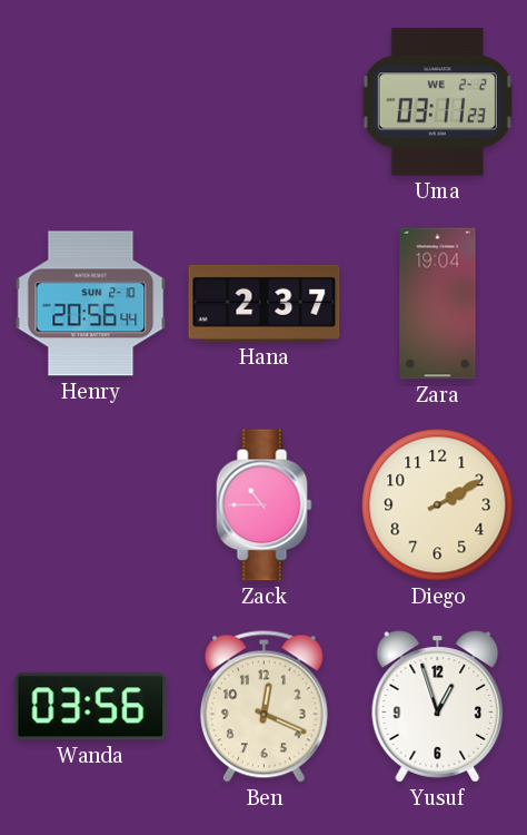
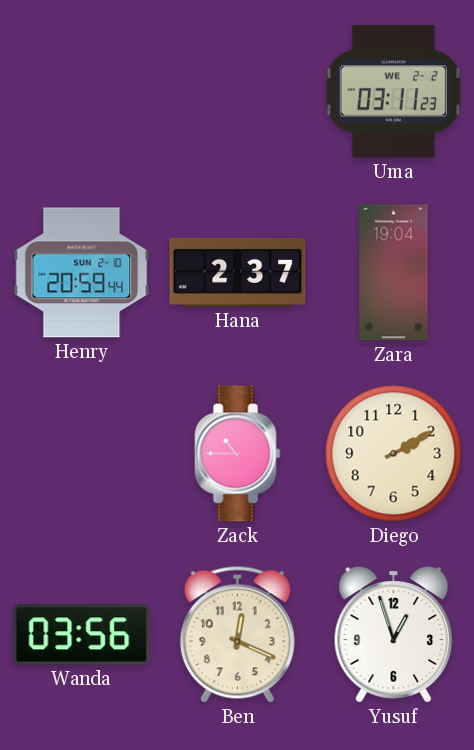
Henry: 20:56 -> 20:59
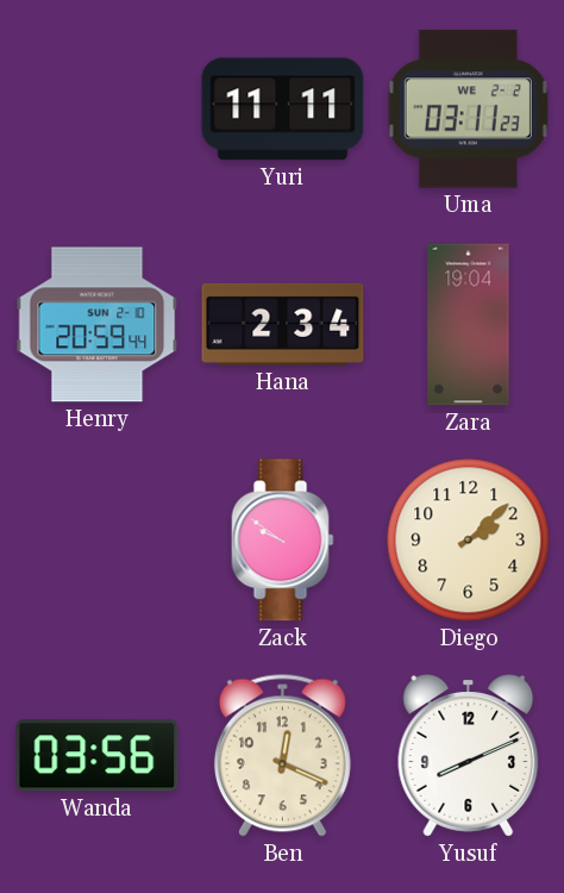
Yuri: none -> 11:11
Hana: 2:37 -> 2:34
Zack: 10:45 -> 9:51
Diego: 2:10 -> 2:08
Yusuf: 12:57 -> 8:11
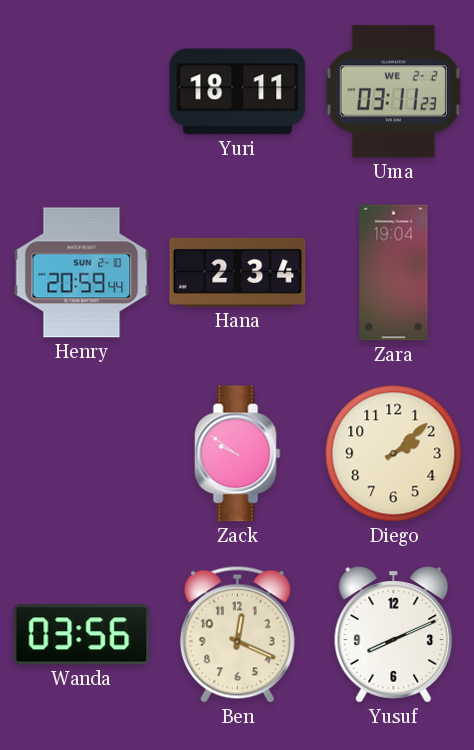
Yuri: 11:11 -> 18:11
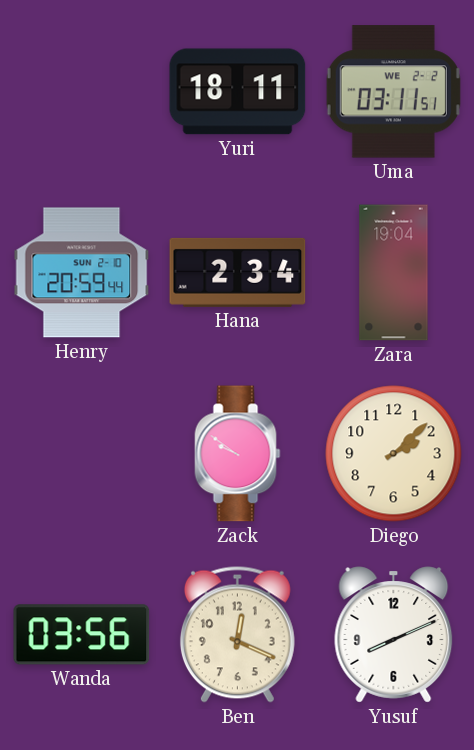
Uma: 03:11:23 -> 03:11:51
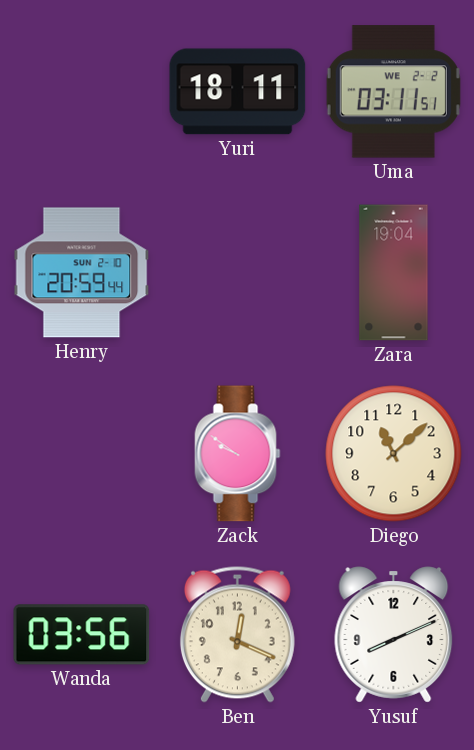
Hana: 2:34 -> none
Diego: 2:08 -> 11:08
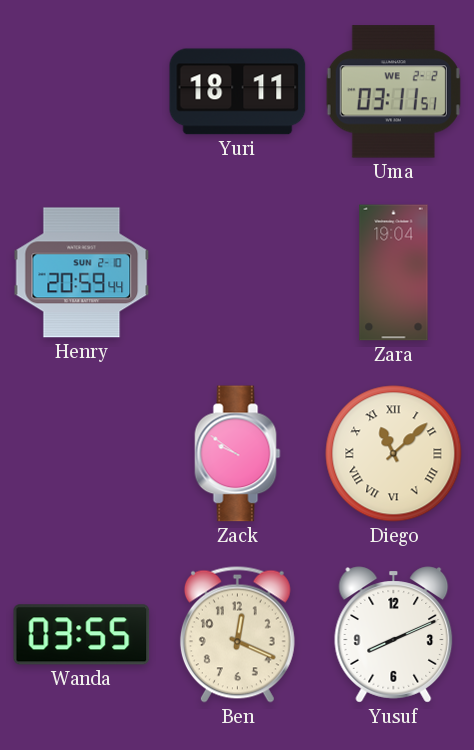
Diego numerals: Arabic -> Roman
Wanda: 03:56 -> 03:55
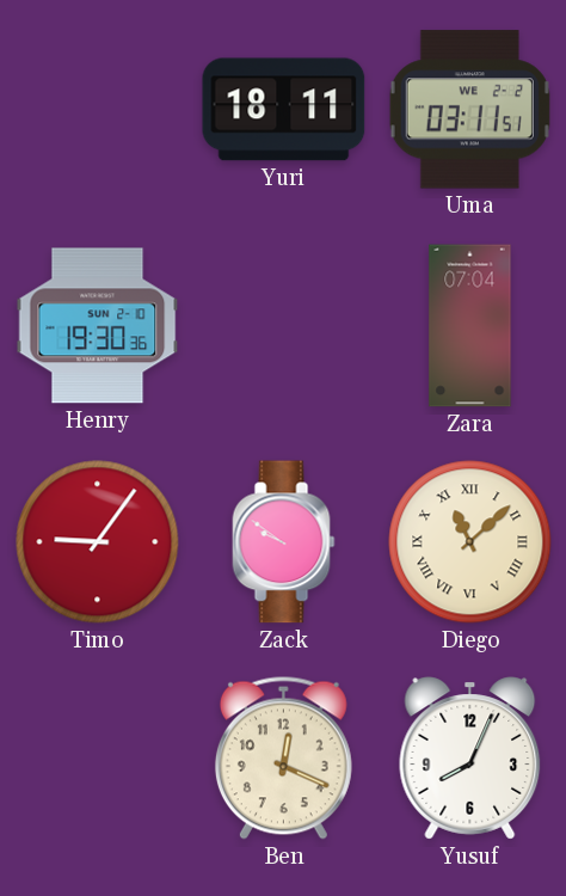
Henry: 20:59 -> 19:30
Zara: 19:04 -> 07:04
Timo: none -> 9:06
Wanda: 03:55 -> none
Yusuf: 8:11 -> 8:04
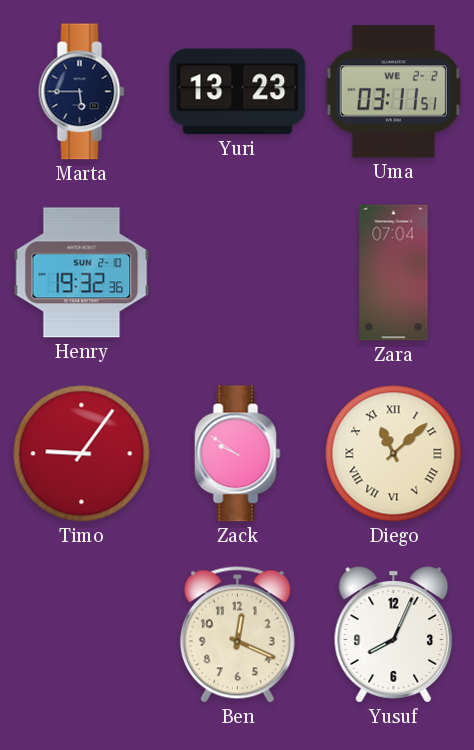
Marta: none -> 5:45
Yuri: 18:11 -> 13:23
Henry: 19:30 -> 19:32
